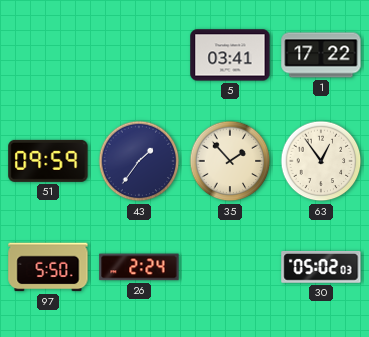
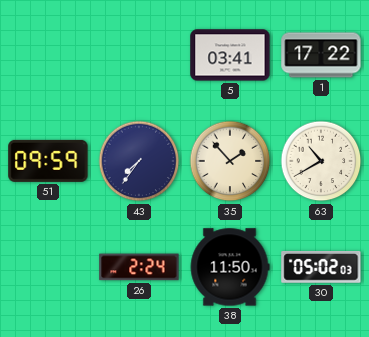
43: 1:36 -> 7:36
63: 12:54 -> 10:40
97: 5:50 -> none
38: none -> 11:50
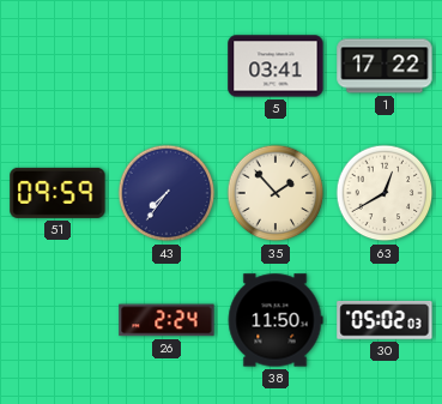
63: 10:40 -> 12:40
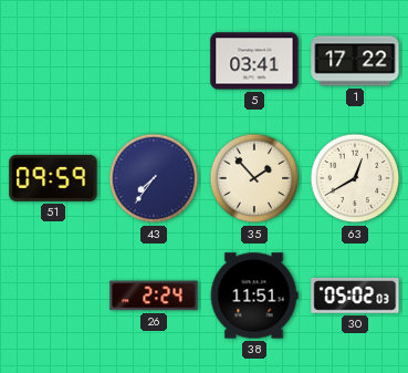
38: 11:50 -> 11:51
